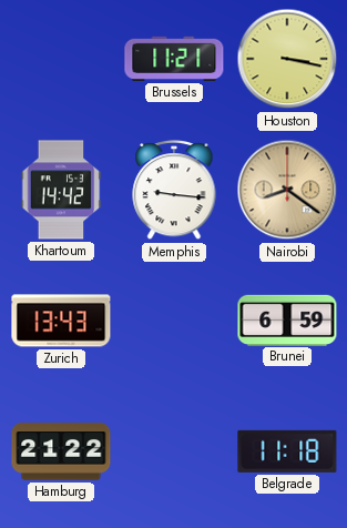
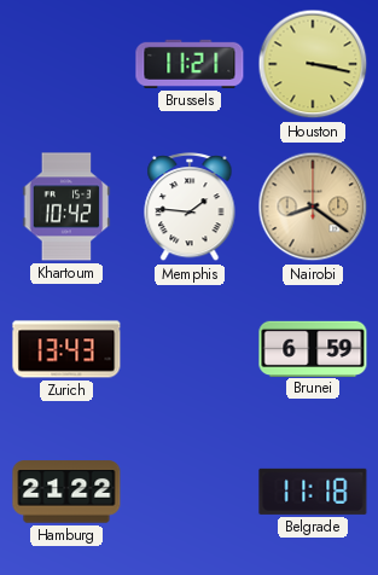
Khartoum: 14:42 -> 10:42
Memphis: 9:16 -> 1:46
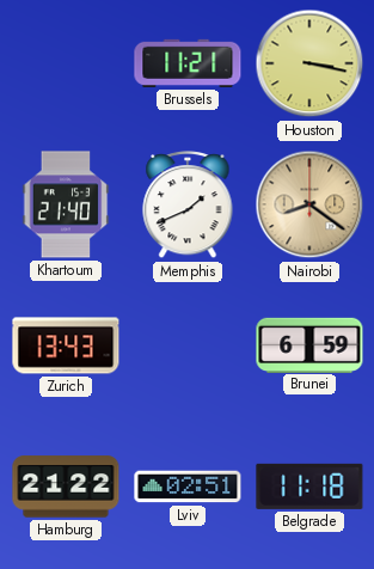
Khartoum: 10:42 -> 21:40
Memphis: 1:46 -> 1:41
Lviv: none -> 02:51
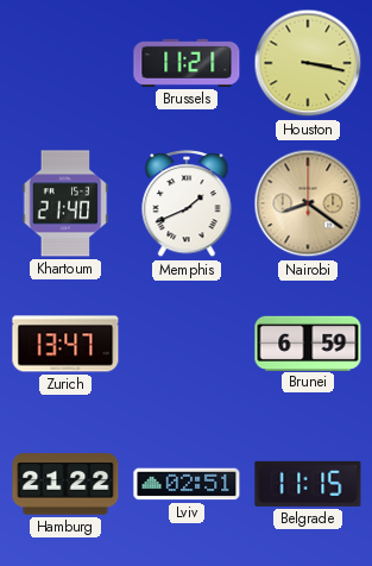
Zurich: 13:43 -> 13:47
Belgrade: 11:18 -> 11:15
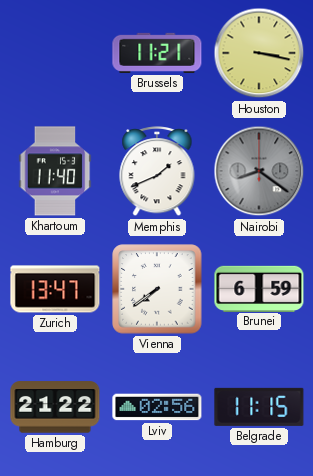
Khartoum: 21:40 -> 11:40
Nairobi dial: champagne -> grey
Vienna: none -> 7:39
Lviv: 02:51 -> 02:56
